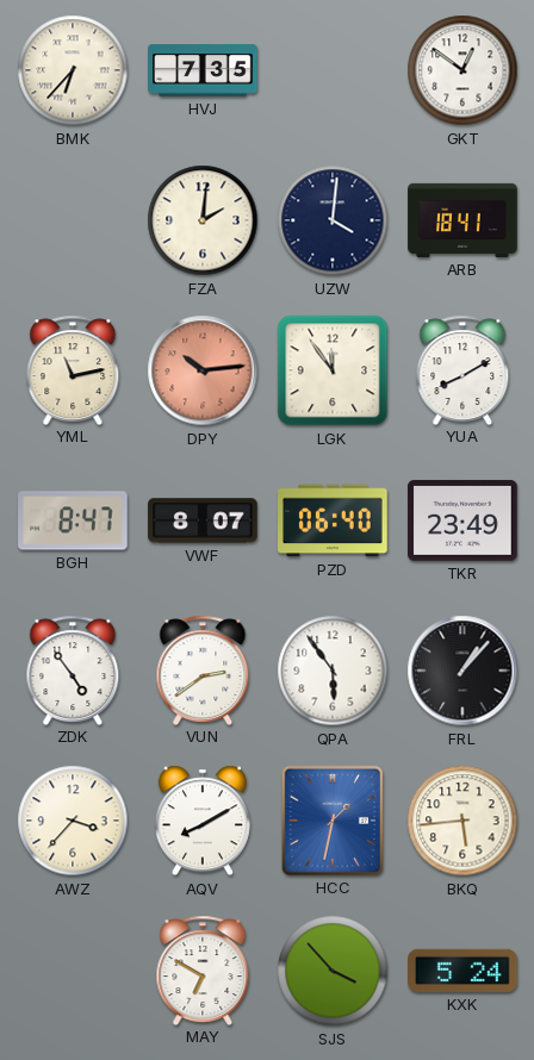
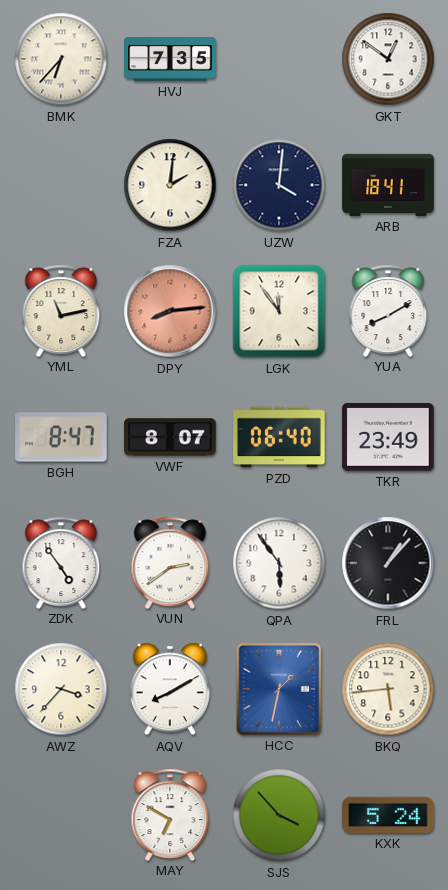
DPY: 10:14 -> 8:14
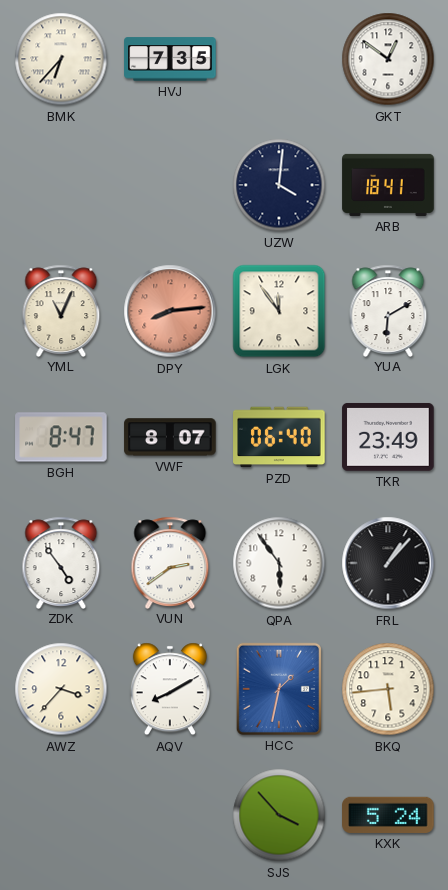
FZA: 2:01 -> none
YML: 11:13 -> 11:04
YUA: 8:10 -> 6:10
MAY: 6:50 -> none
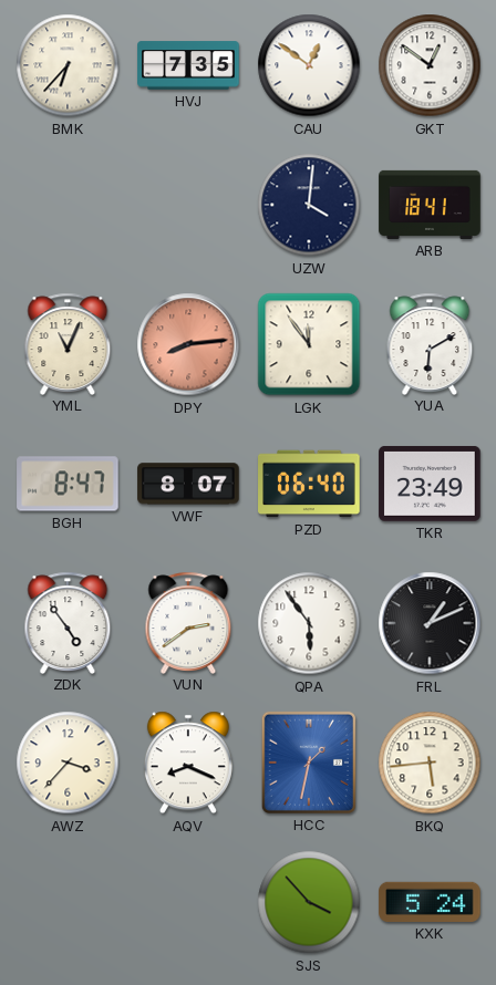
CAU: none -> 12:51
FRL: 1:07 -> 1:11
AQV: 8:10 -> 8:19
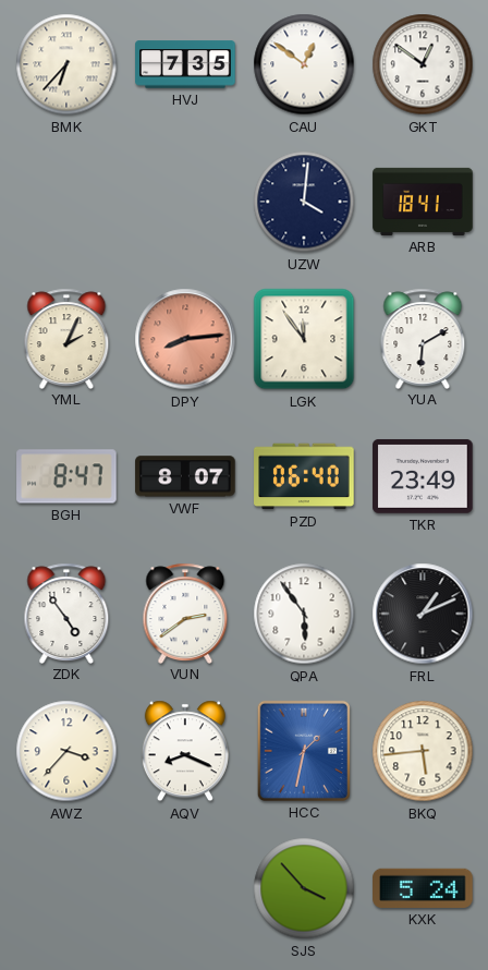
YML: 11:04 -> 2:04
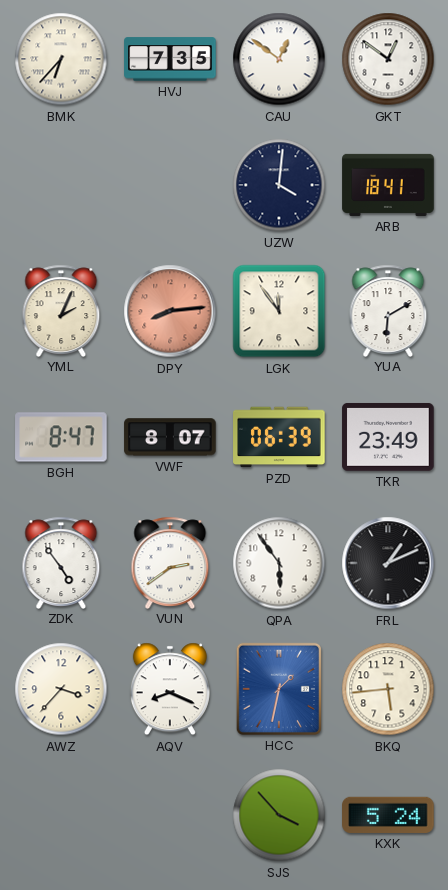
PZD: 06:40 -> 06:39
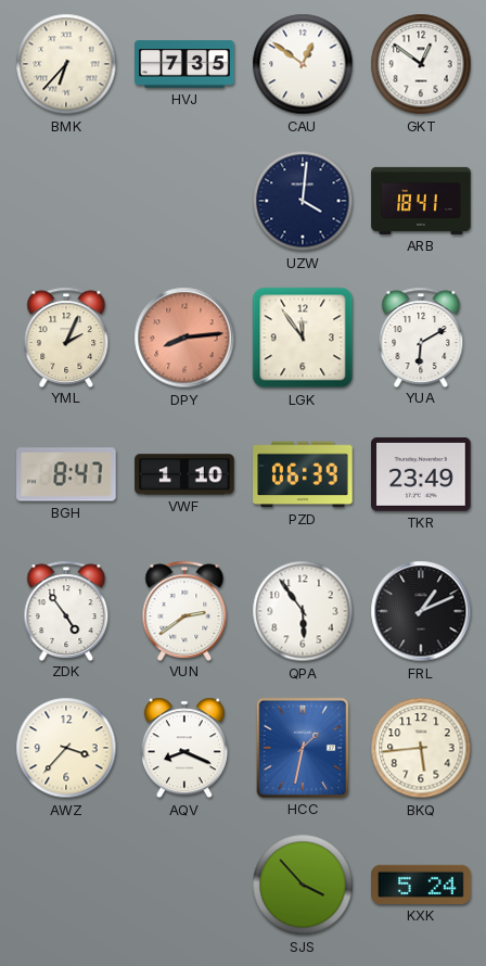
VWF: 8:07 -> 1:10
